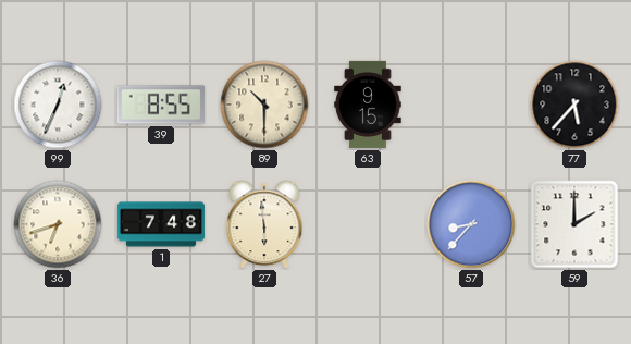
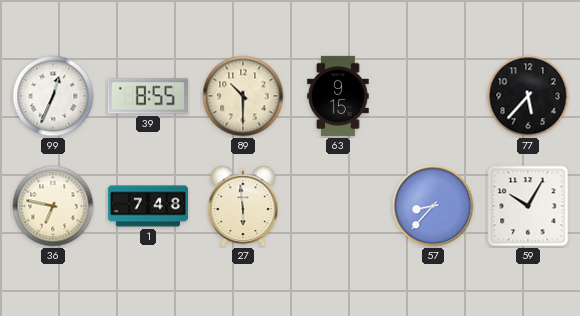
36: 6:42 -> 6:47
59: 2:00 -> 10:05
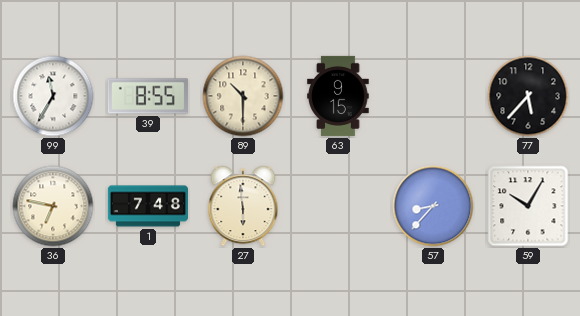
99: 12:34 -> 11:35
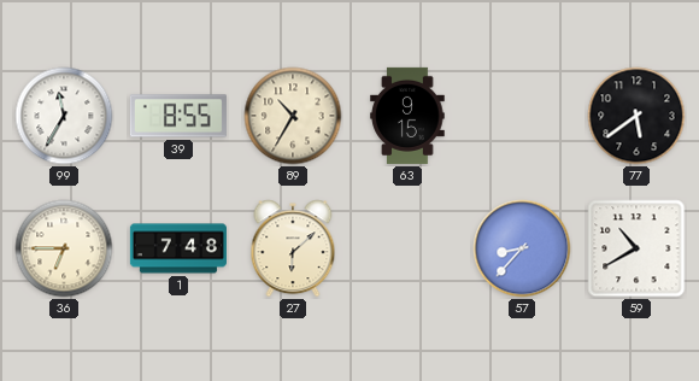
89: 10:30 -> 10:35
77: 5:37 -> 5:39
36: 6:47 -> 6:45
27: 5:59 -> 6:08
59: 10:05 -> 10:40
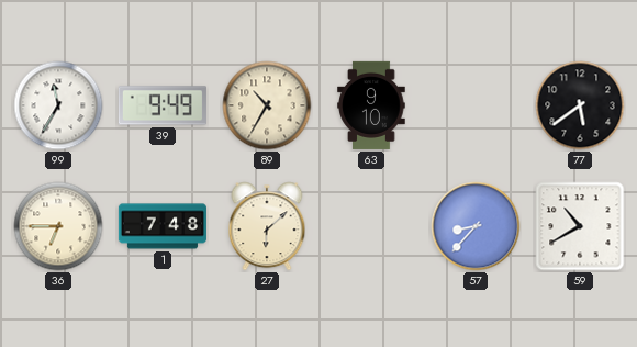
39: 8:55 -> 9:49
63: 9:15 -> 9:10
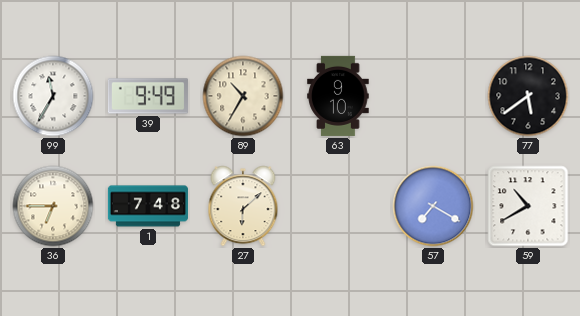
57: 8:37 -> 7:20
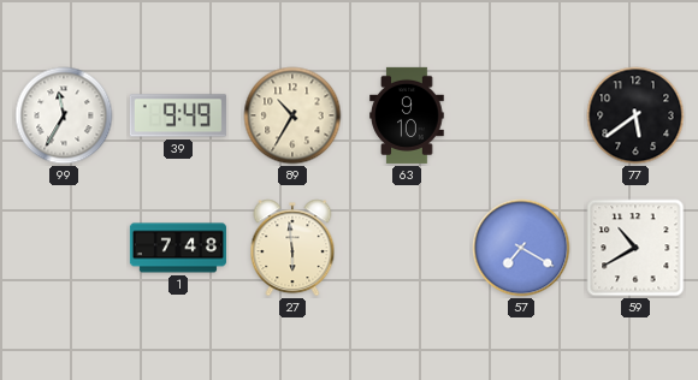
36: 6:45 -> none
27: 6:08 -> 5:59
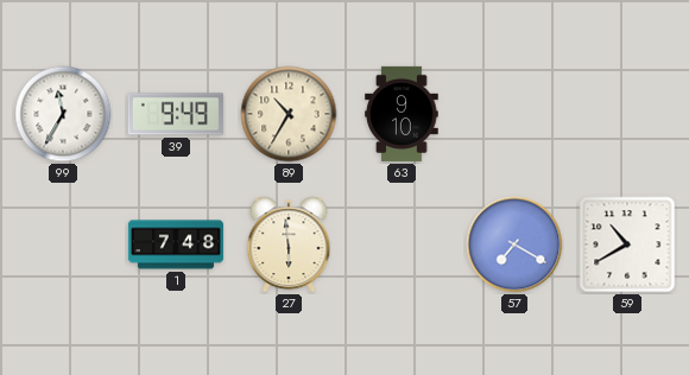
77: 5:39 -> none
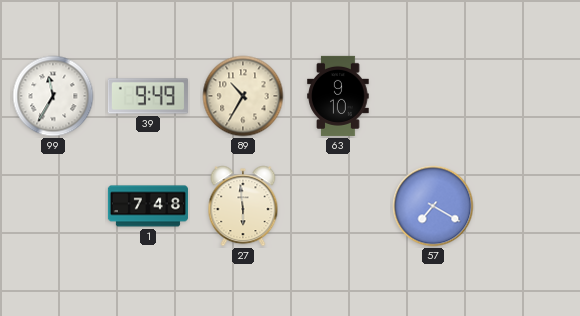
59: 10:40 -> none
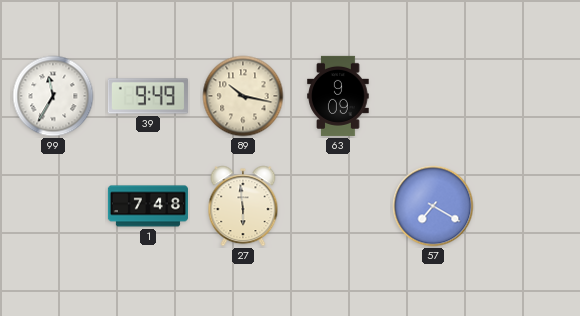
89: 10:35 -> 10:17
63: 9:10 -> 9:09
